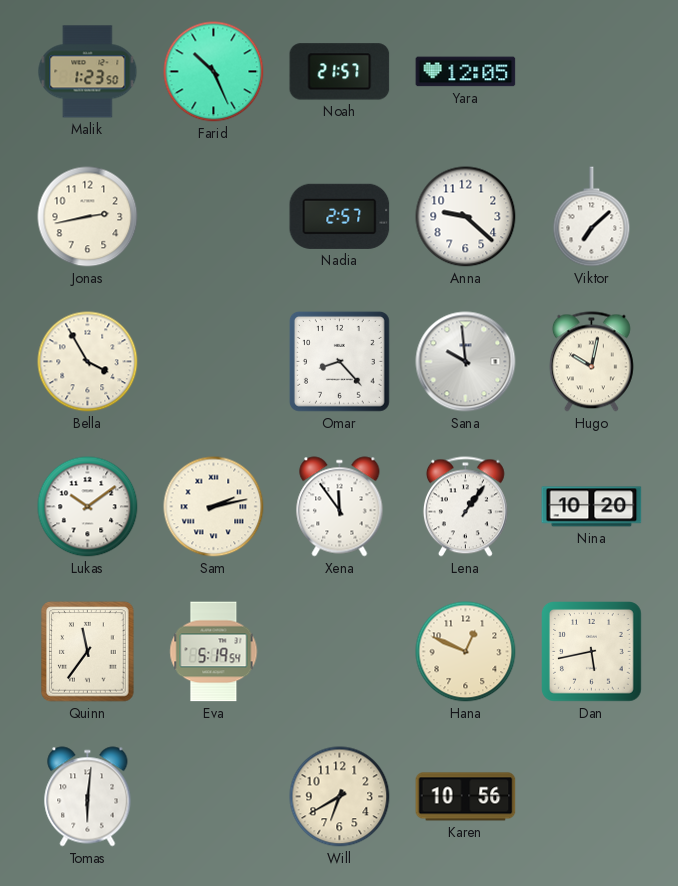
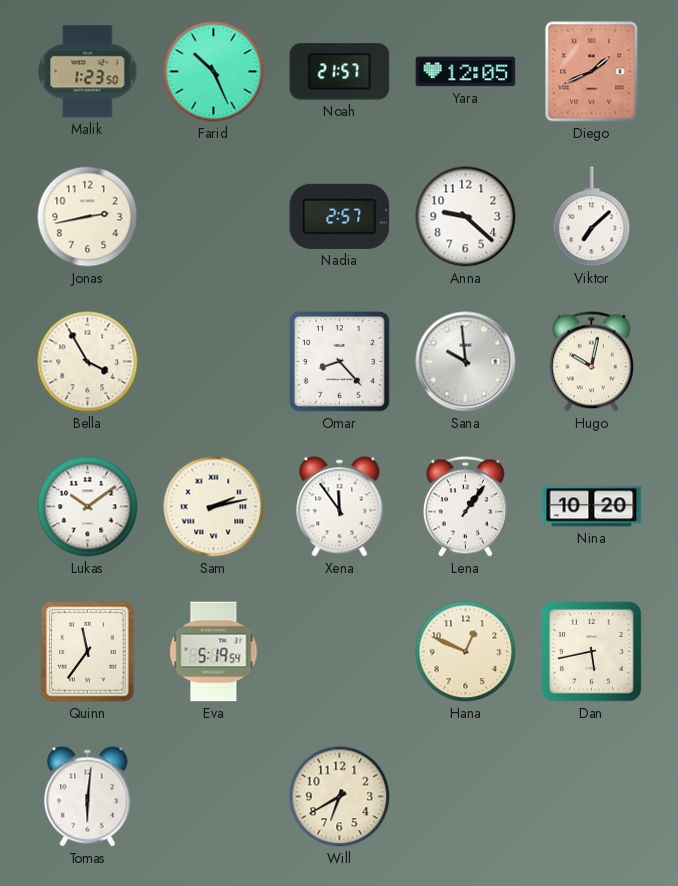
Diego: none -> 1:41
Karen: 10:56 -> none
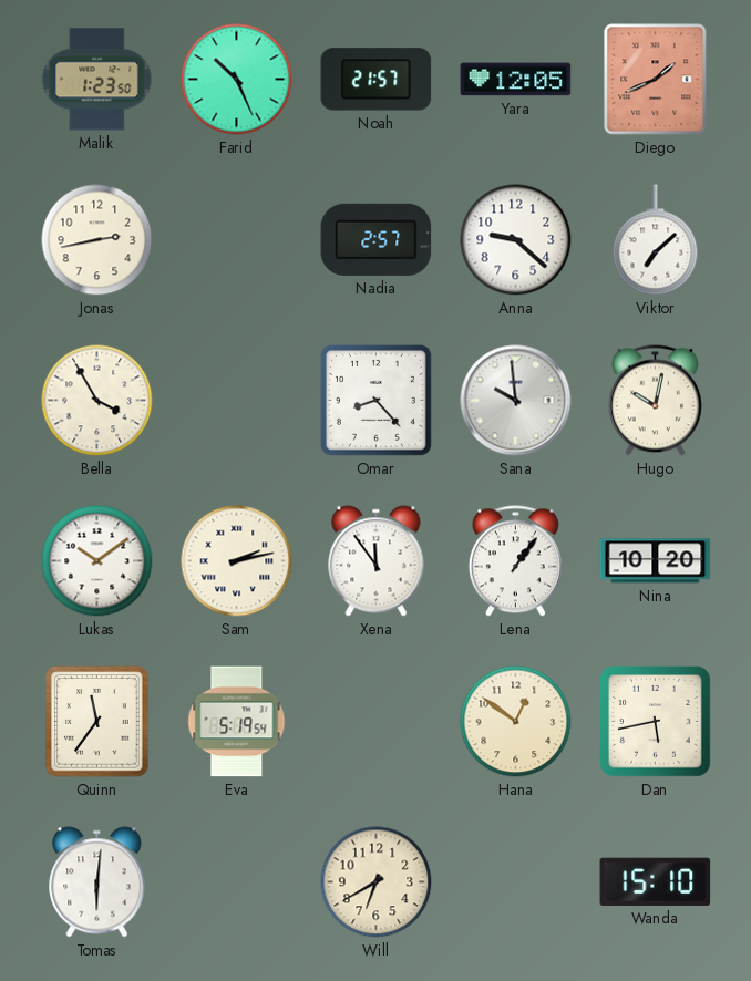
Hana: 12:49 -> 12:51
Wanda: none -> 15:10
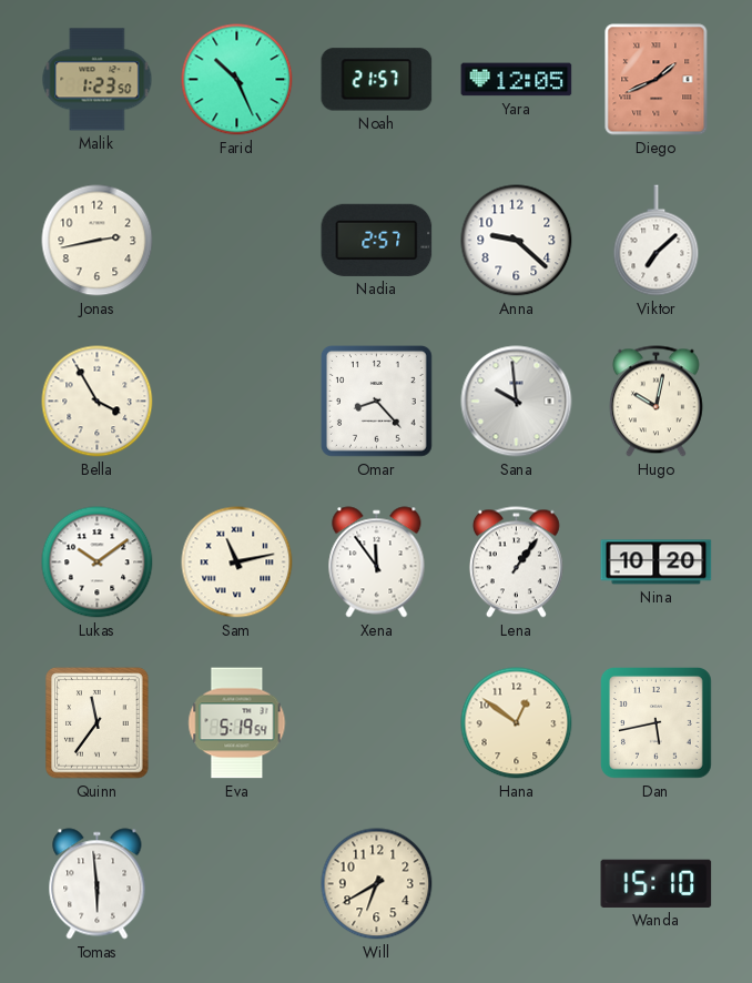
Sam: 2:13 -> 11:13
Tomas: 6:01 -> 5:59
